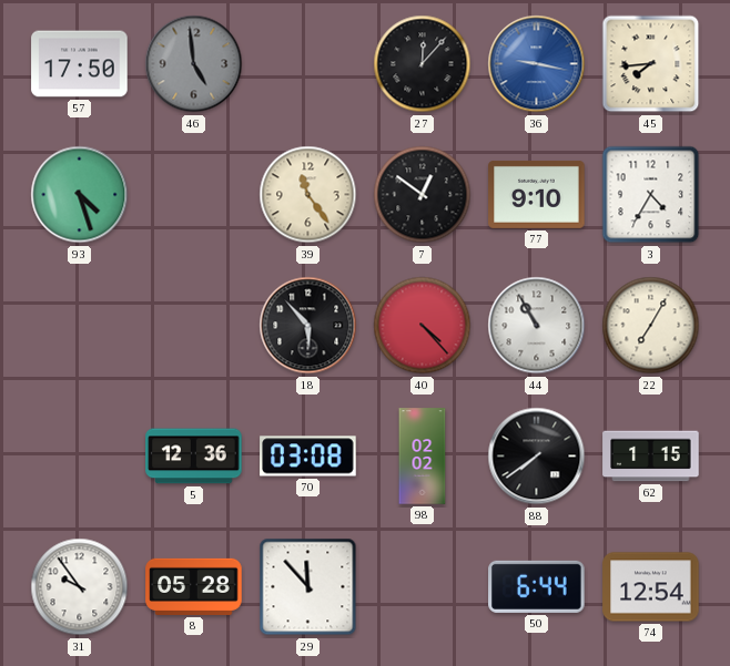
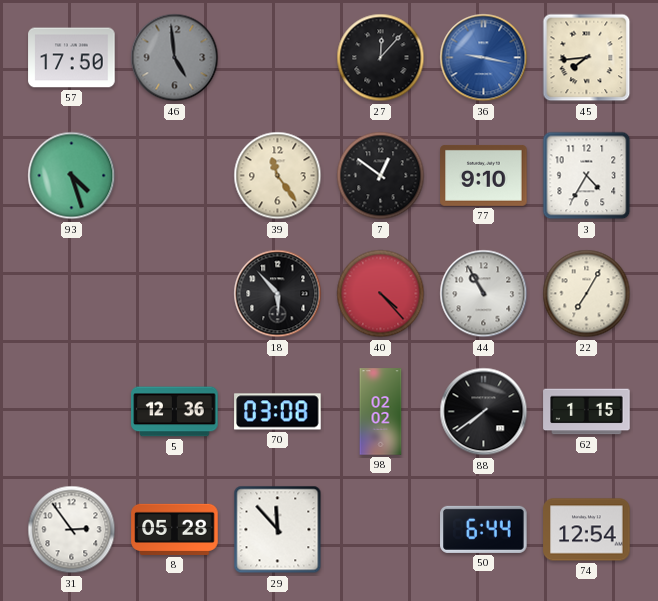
31: 9:54 -> 2:54
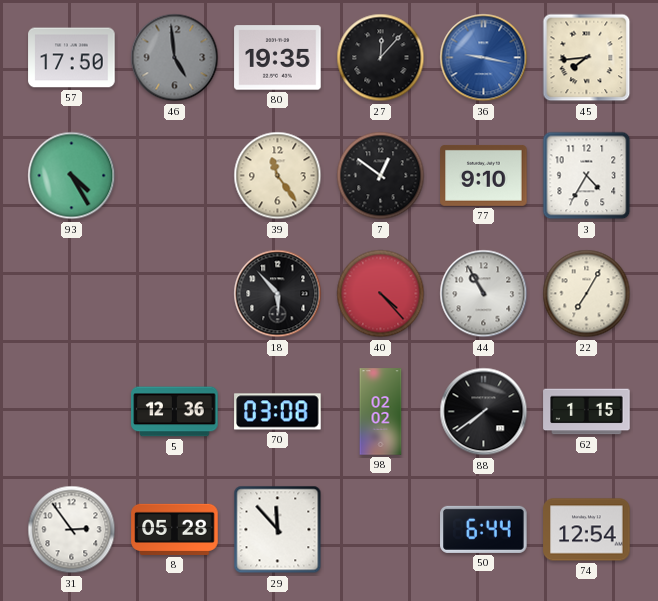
80: none -> 19:35
93: 4:27 -> 4:25
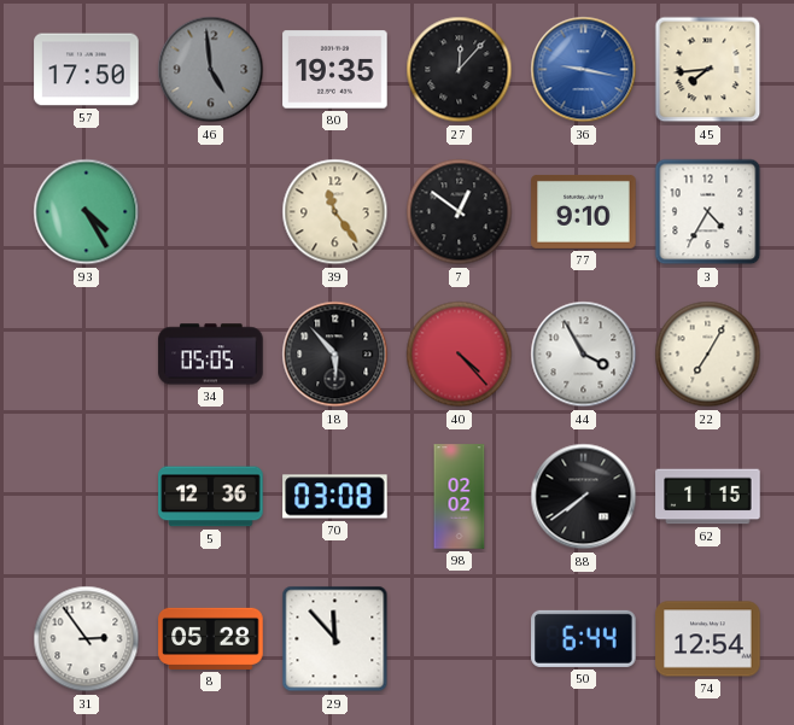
34: none -> 05:05
44: 10:55 -> 3:55
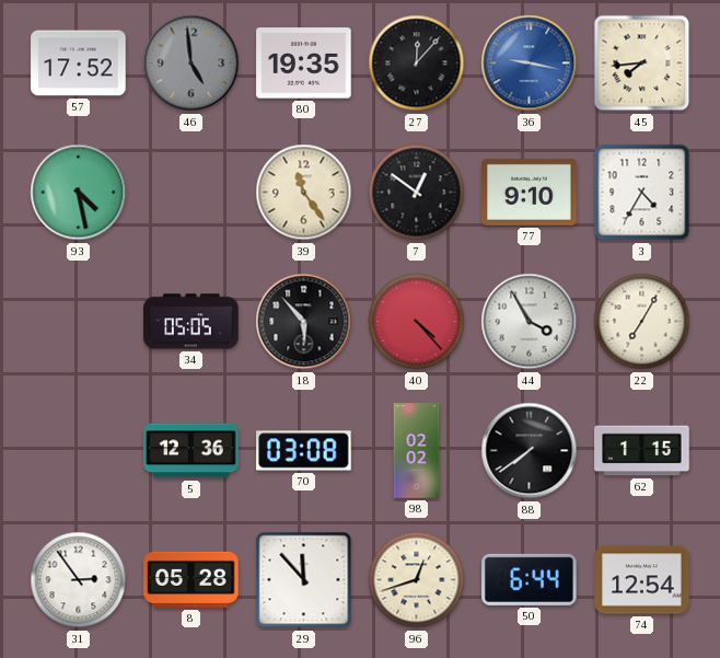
57: 17:50 -> 17:52
93: 4:25 -> 4:28
96: none -> 12:42
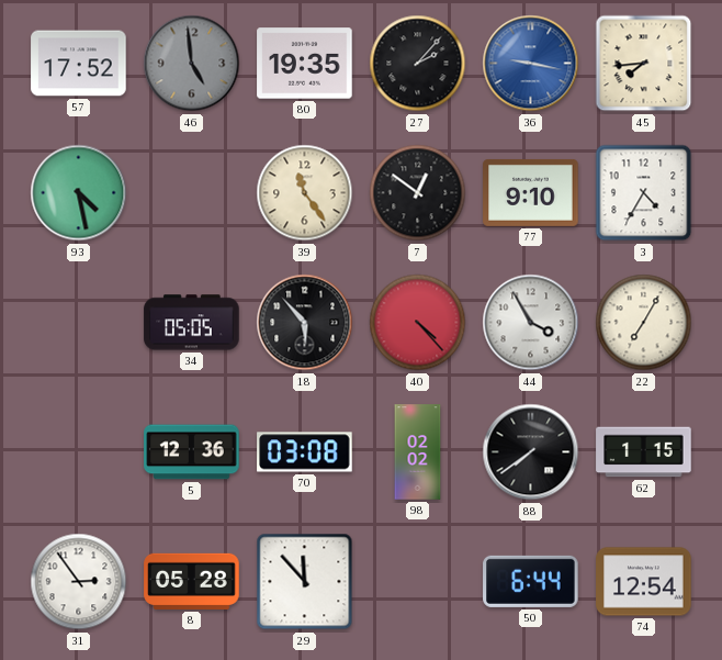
27: 12:07 -> 2:07
96: 12:42 -> none
